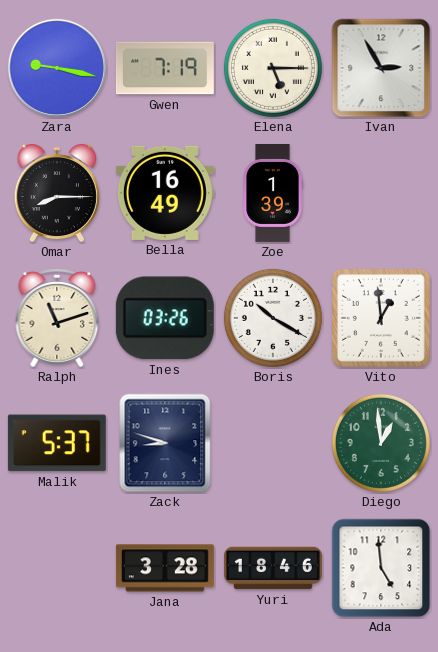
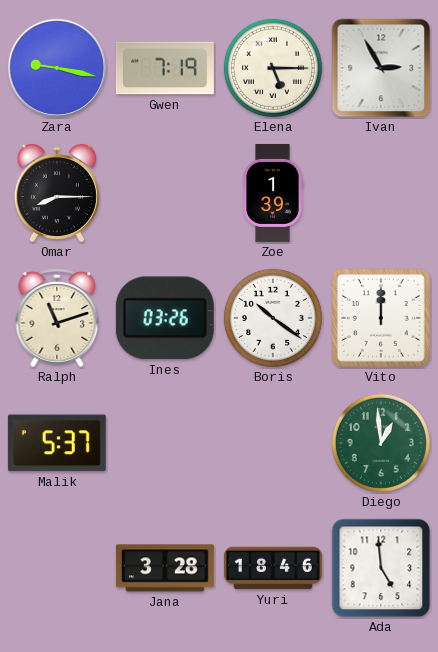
Bella: 16:49 -> none
Boris: 10:20 -> 10:21
Vito: 12:59 -> 12:00
Zack: 8:48 -> none
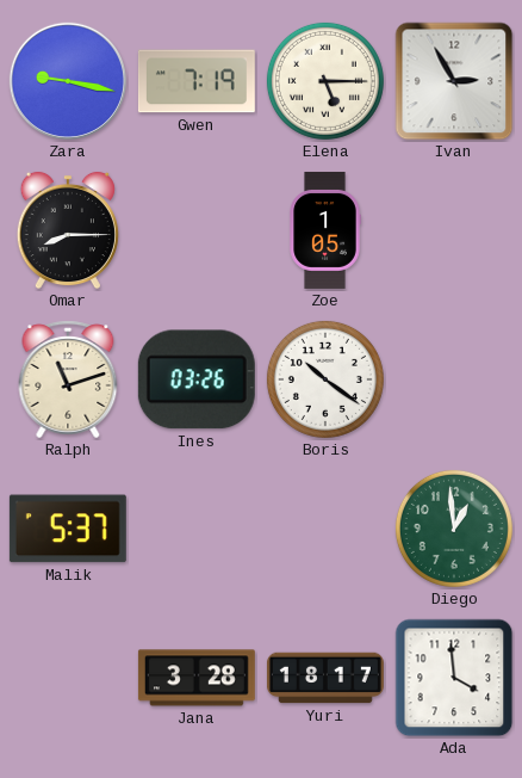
Zoe: 1:39 -> 1:05
Vito: 12:00 -> none
Yuri: 18:46 -> 18:17
Ada: 4:59 -> 3:59
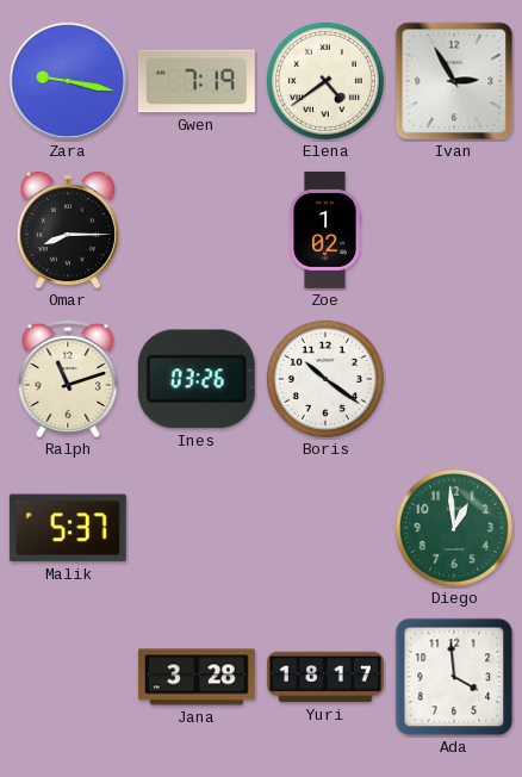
Elena: 5:15 -> 4:39
Zoe: 1:05 -> 1:02
